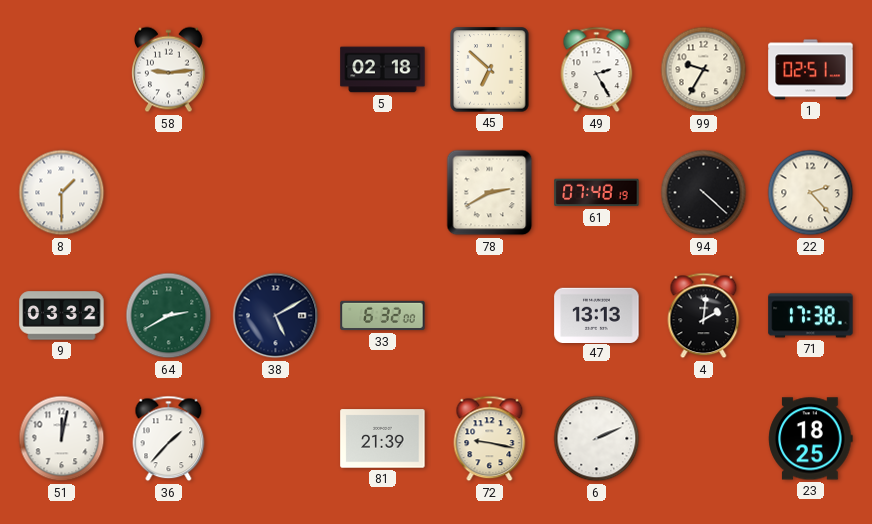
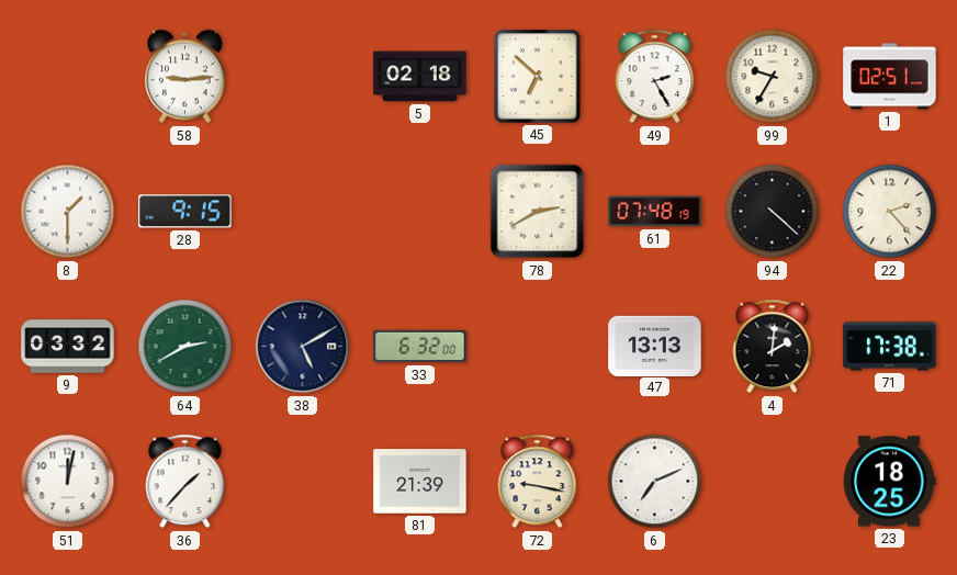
28: none -> 9:15
6: 2:11 -> 7:11
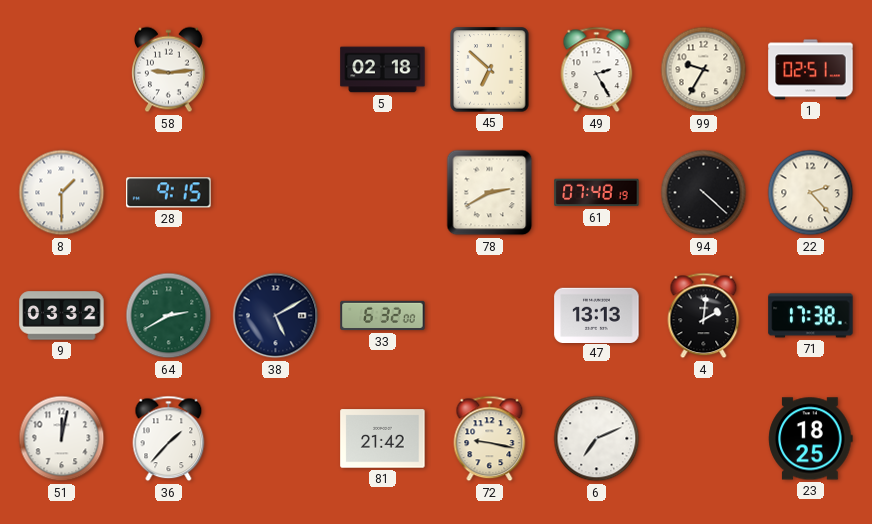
81: 21:39 -> 21:42
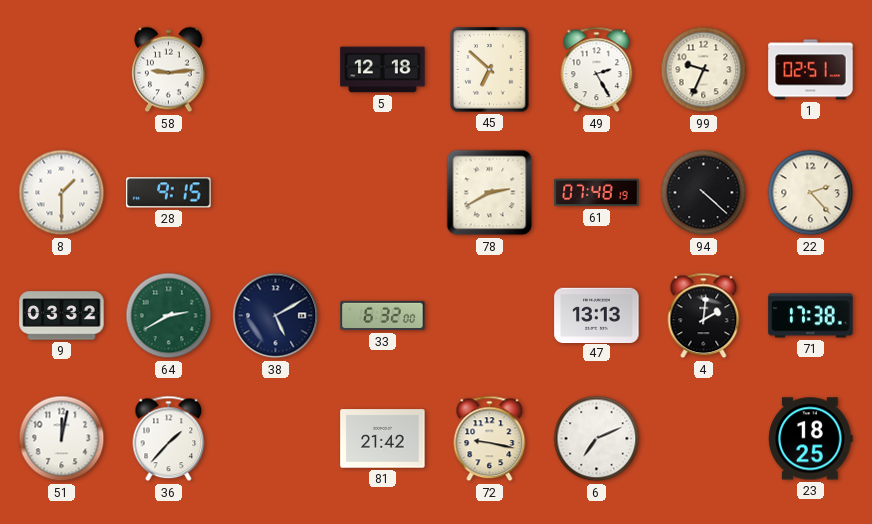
5: 02:18 -> 12:18
99: 9:35 -> 9:34
